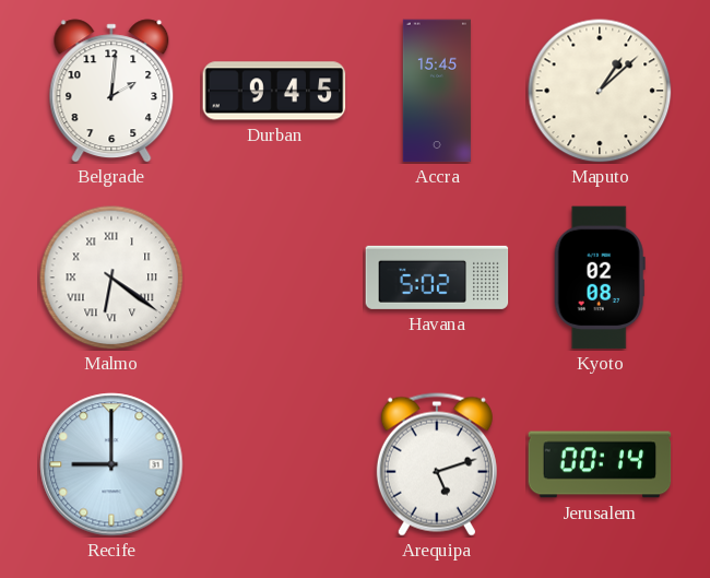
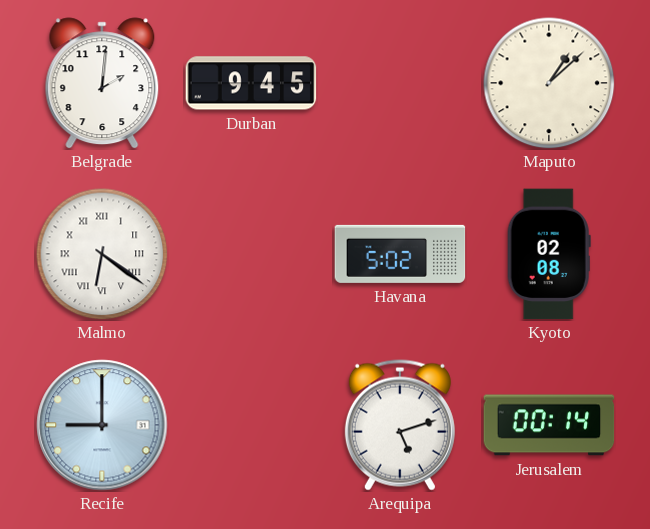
Accra: 15:45 -> none
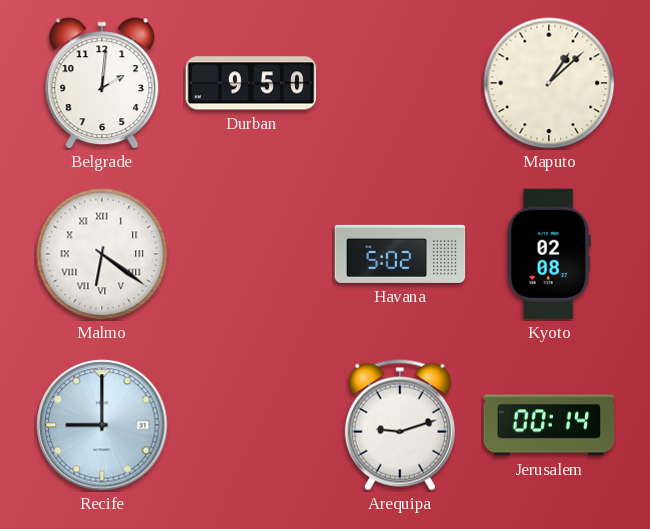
Durban: 9:45 -> 9:50
Arequipa: 5:12 -> 9:12
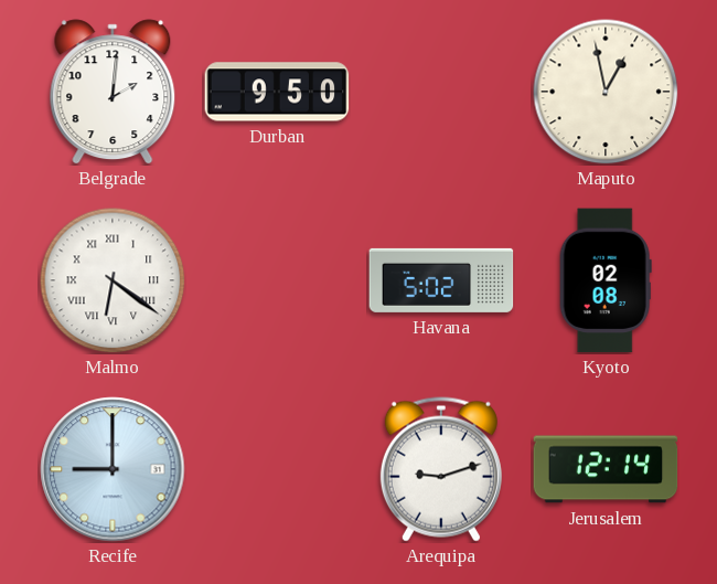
Maputo: 1:08 -> 12:58
Jerusalem: 00:14 -> 12:14
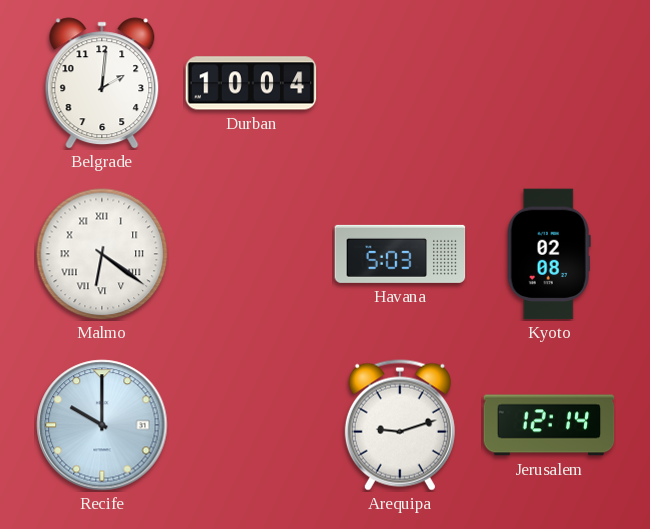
Durban: 9:50 -> 10:04
Maputo: 12:58 -> none
Havana: 5:02 -> 5:03
Recife: 9:00 -> 10:00
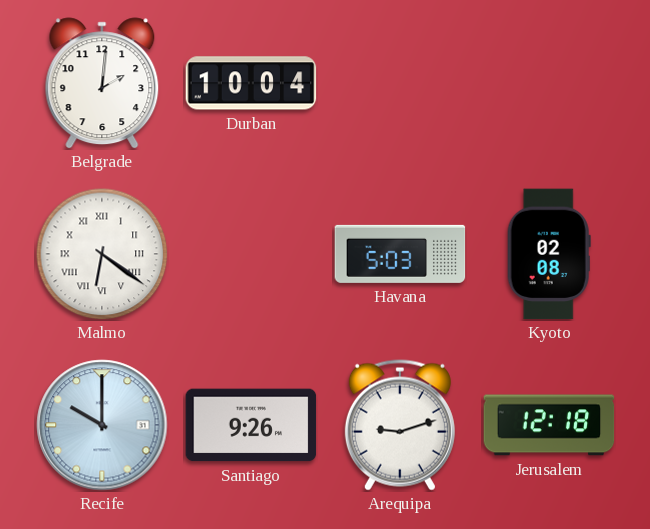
Santiago: none -> 9:26
Jerusalem: 12:14 -> 12:18
